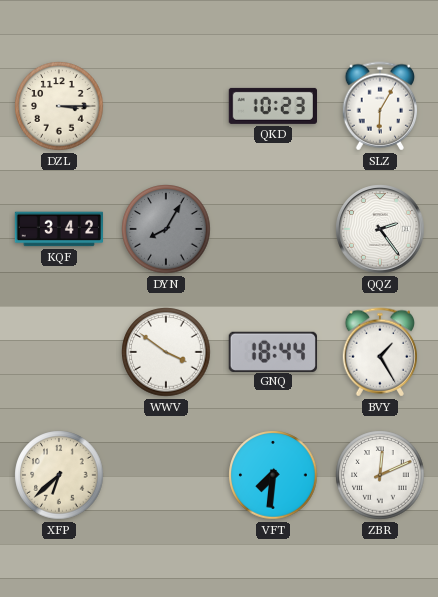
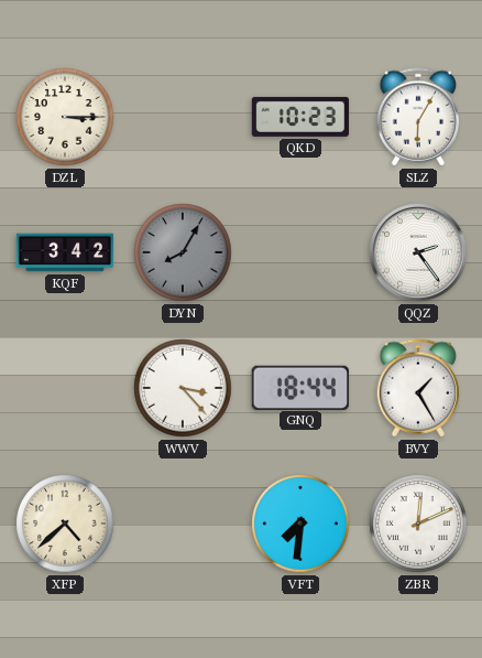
WWV: 3:51 -> 3:23
XFP: 6:38 -> 4:38
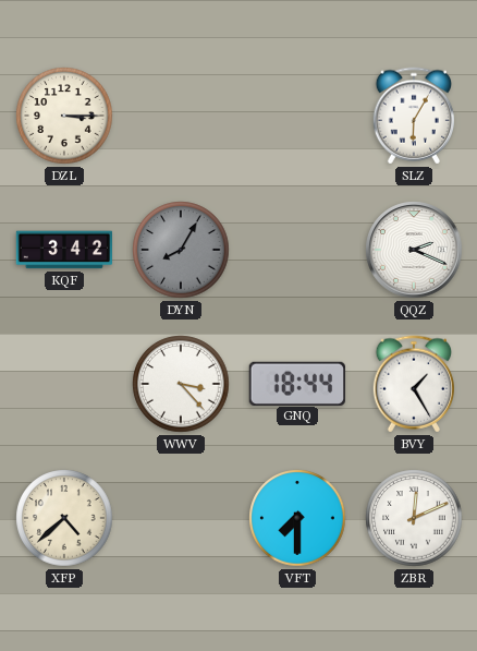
QKD: 10:23 -> none
QQZ: 2:24 -> 2:19
VFT: 7:31 -> 7:30
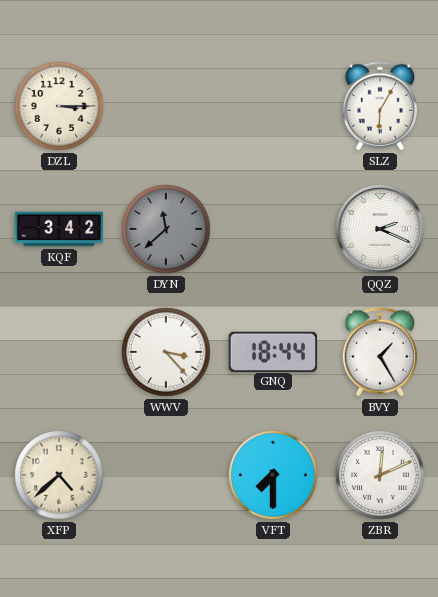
DYN: 8:05 -> 11:38
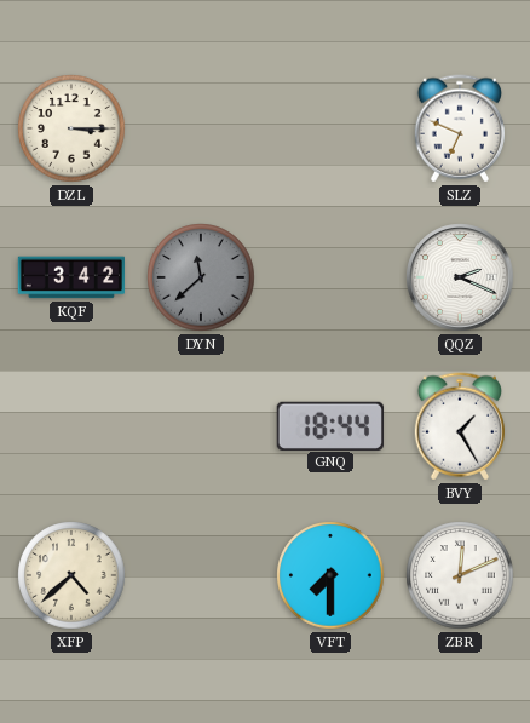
SLZ: 6:05 -> 6:49
WWV: 3:23 -> none
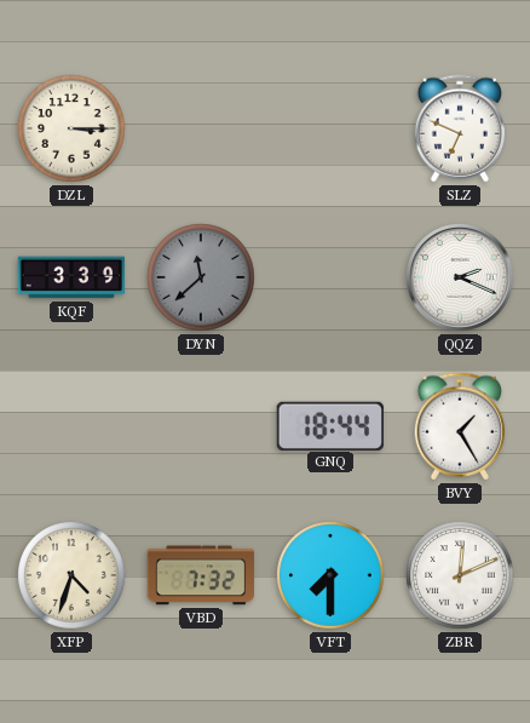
KQF: 3:42 -> 3:39
XFP: 4:38 -> 4:33
VBD: none -> 7:32
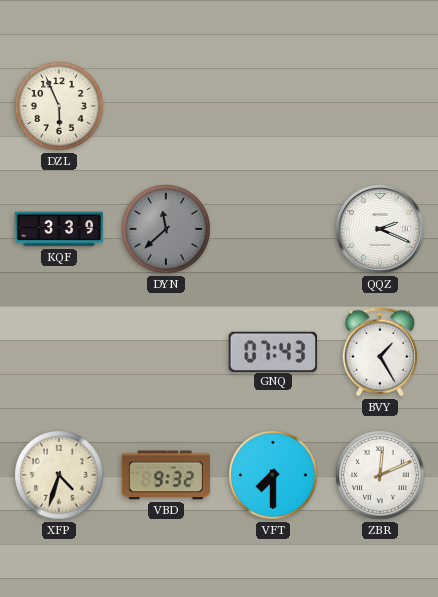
DZL: 3:15 -> 5:56
SLZ: 6:49 -> none
GNQ: 18:44 -> 07:43
VBD: 7:32 -> 9:32
